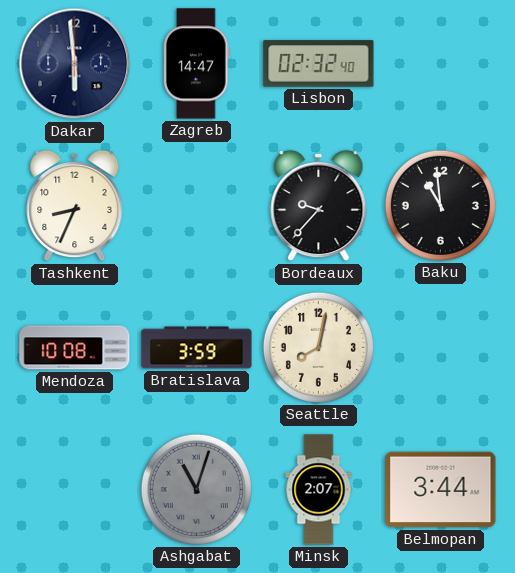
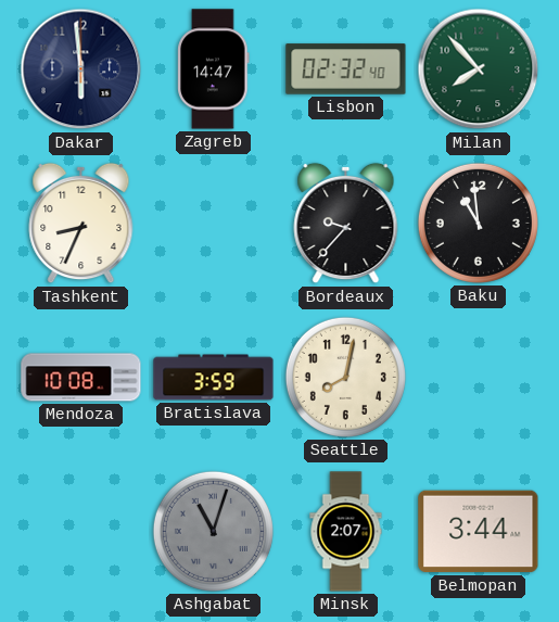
Milan: none -> 7:53
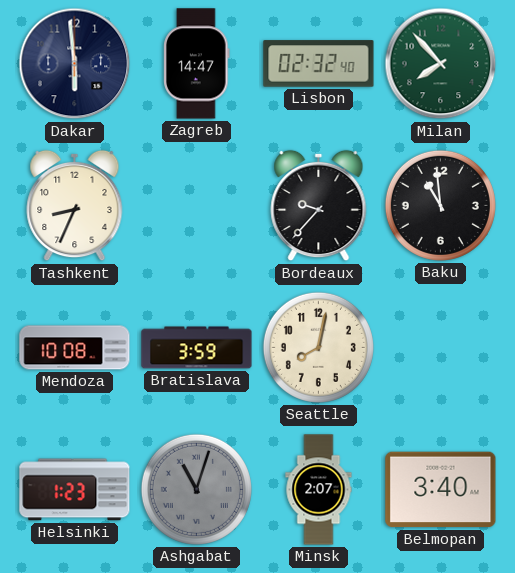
Helsinki: none -> 1:23
Belmopan: 3:44 -> 3:40
